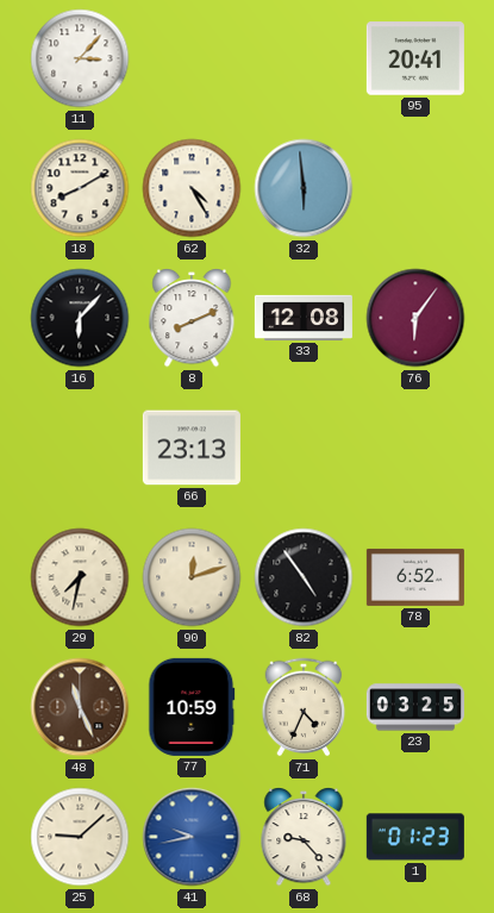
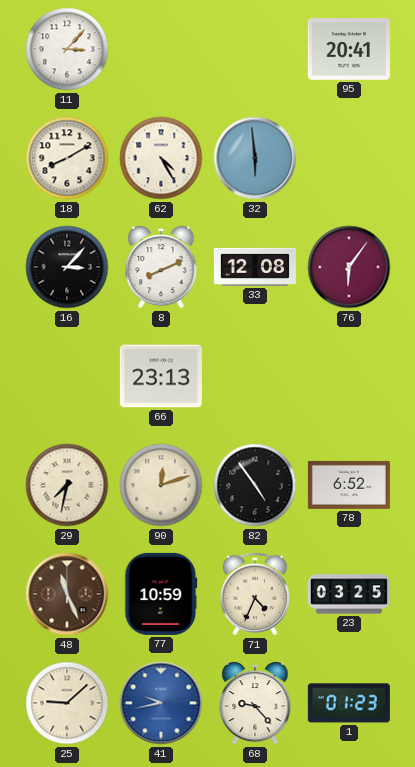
16: 6:07 -> 3:07
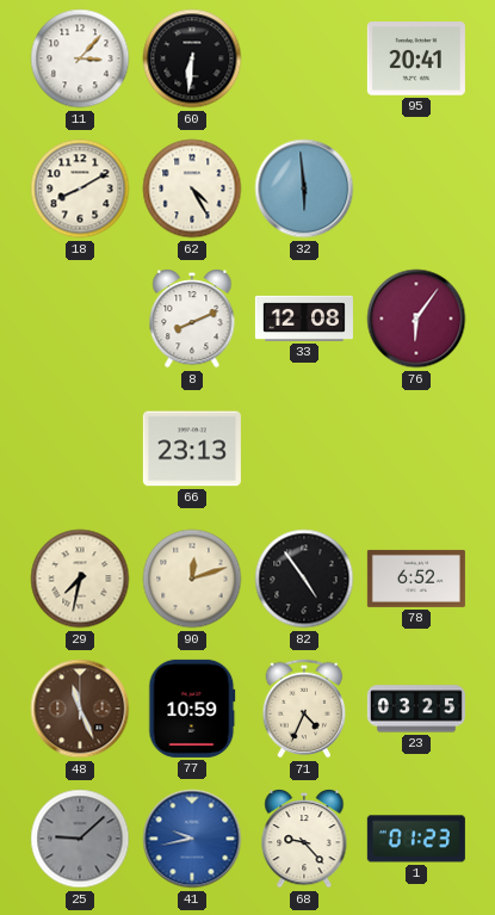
60: none -> 6:31
16: 3:07 -> none
25 dial: cream -> grey
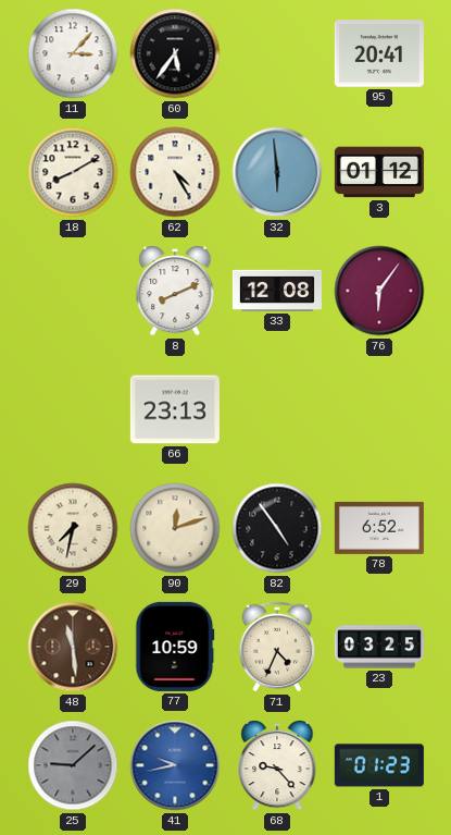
60: 6:31 -> 5:36
3: none -> 01:12
48: 11:26 -> 11:29
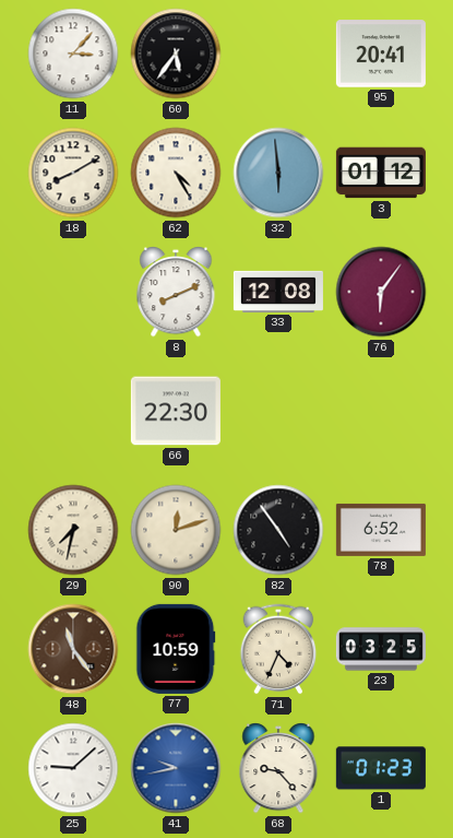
66: 23:13 -> 22:30
48: 11:29 -> 11:24
25 dial: grey -> white
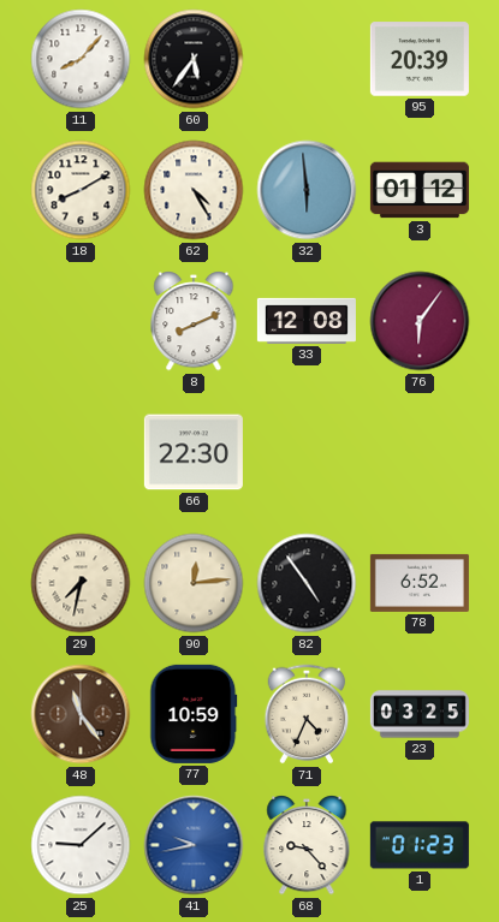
11: 3:07 -> 8:07
95: 20:41 -> 20:39
90: 12:12 -> 12:14
